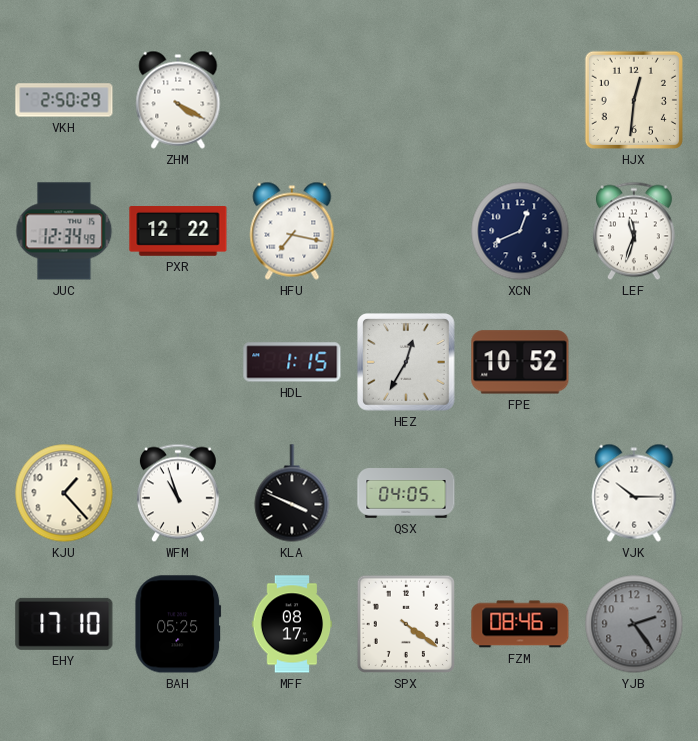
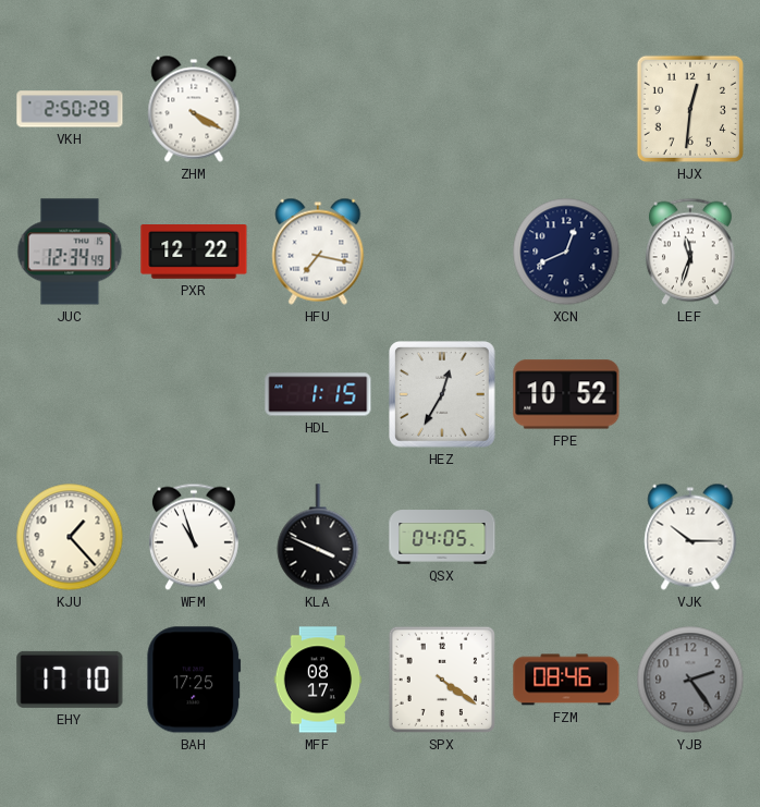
BAH: 05:25 -> 17:25
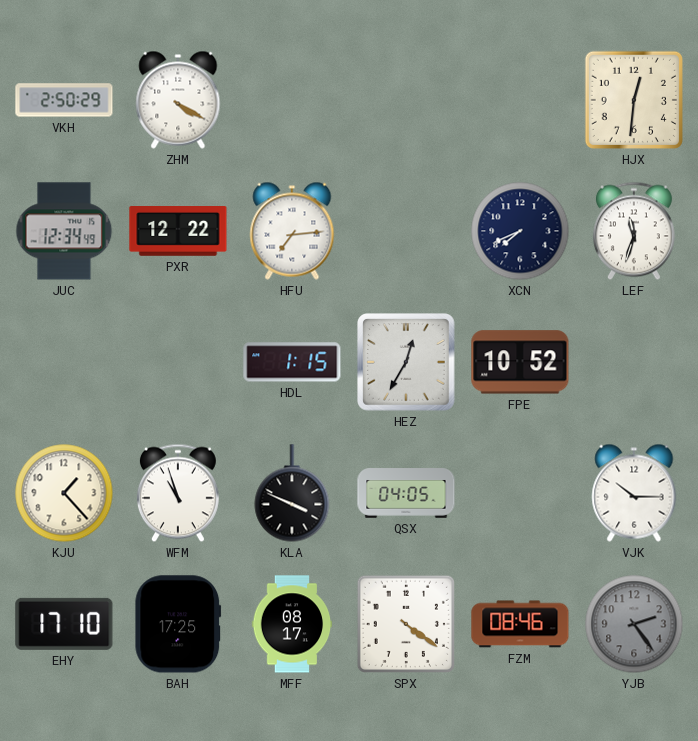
HFU: 7:17 -> 7:14
XCN: 12:41 -> 7:41
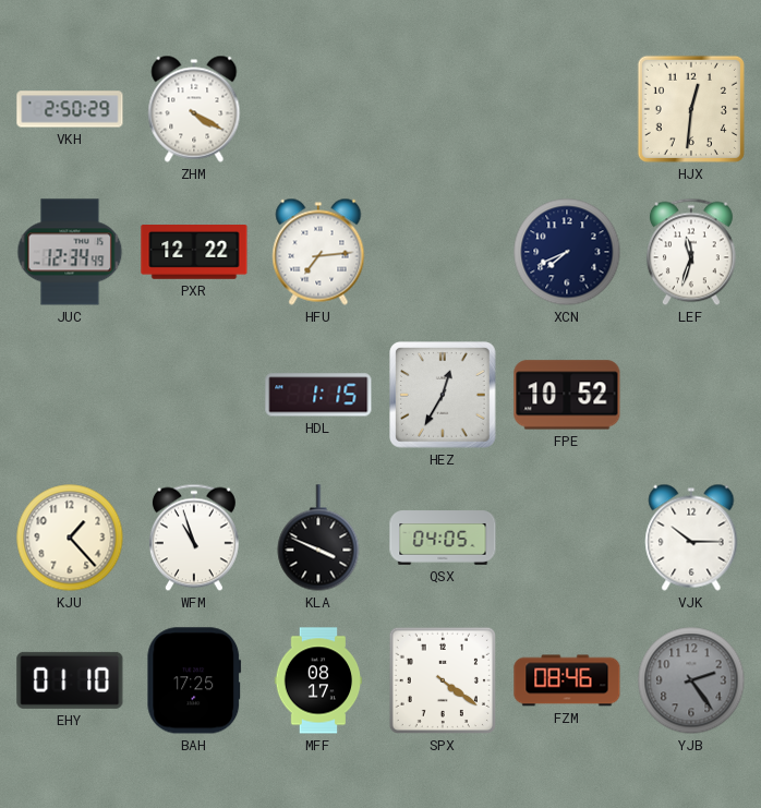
EHY: 17:10 -> 01:10
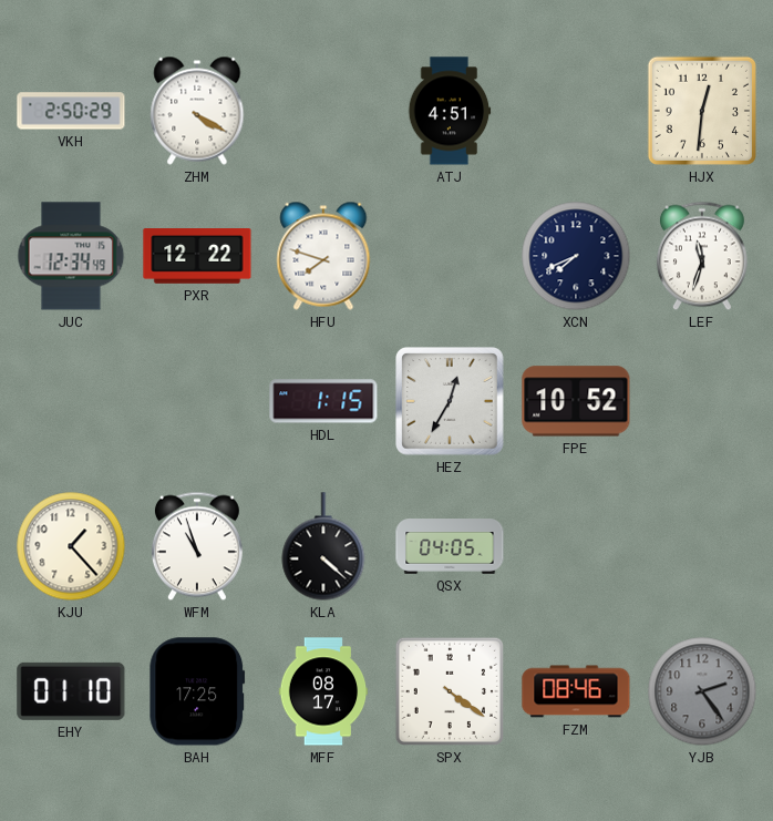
ATJ: none -> 4:51
HFU: 7:14 -> 7:48
KLA: 3:49 -> 4:22
VJK: 10:15 -> none
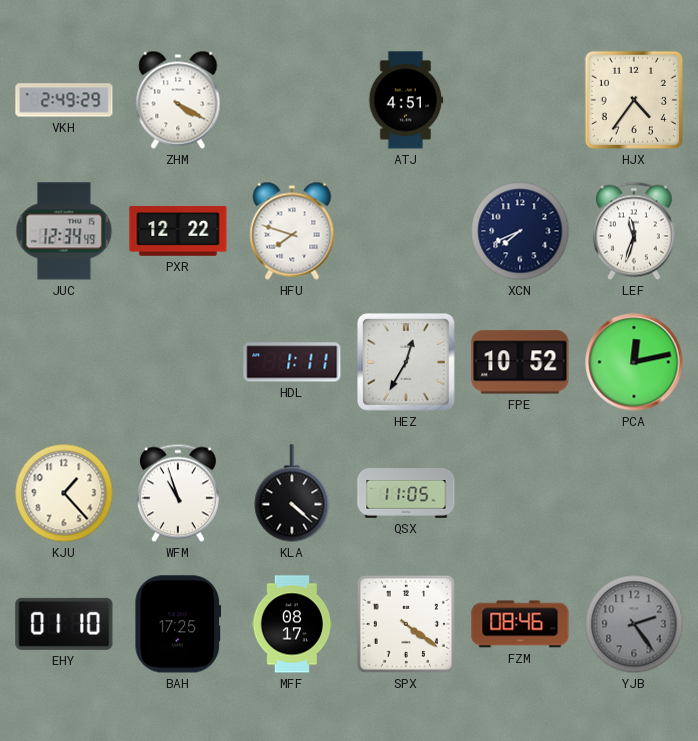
VKH: 2:50 -> 2:49
HJX: 12:31 -> 4:36
HDL: 1:15 -> 1:11
PCA: none -> 12:13
QSX: 04:05 -> 11:05
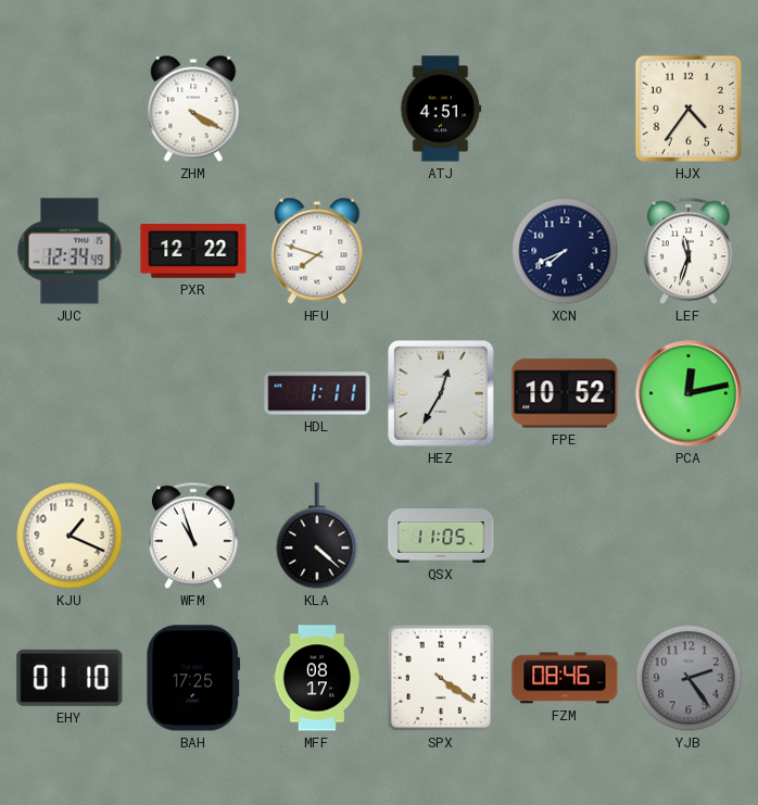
VKH: 2:49 -> none
KJU: 1:23 -> 1:19
